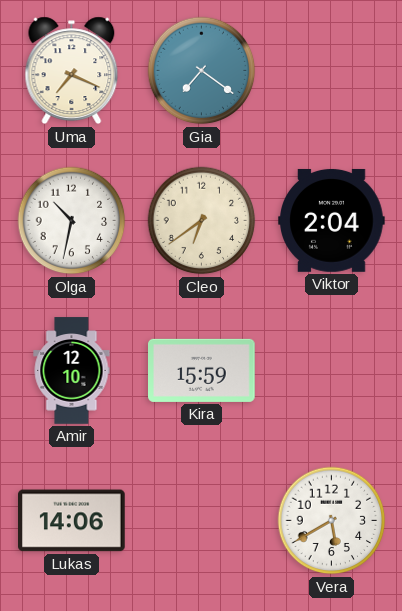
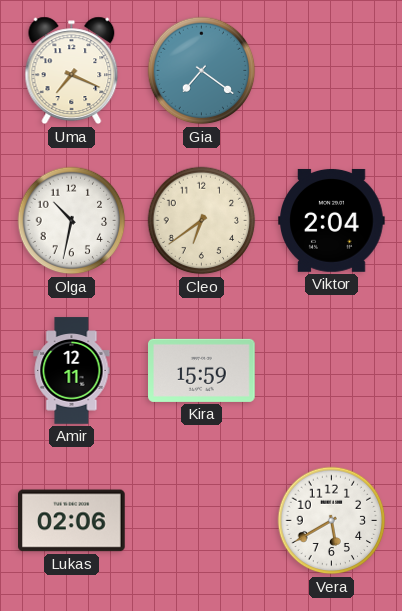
Amir: 12:10 -> 12:11
Lukas: 14:06 -> 02:06
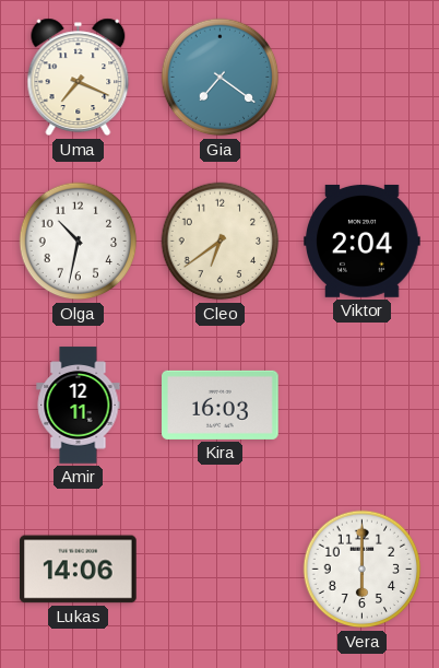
Kira: 15:59 -> 16:03
Lukas: 02:06 -> 14:06
Vera: 5:40 -> 6:00
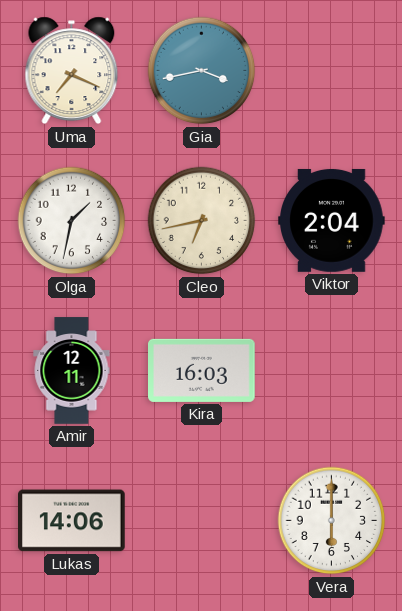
Gia: 7:21 -> 3:43
Olga: 10:32 -> 1:32
Cleo: 6:39 -> 6:43
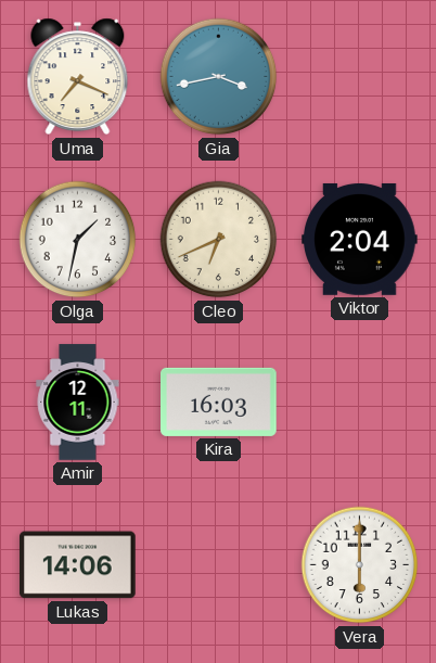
Cleo: 6:43 -> 6:41
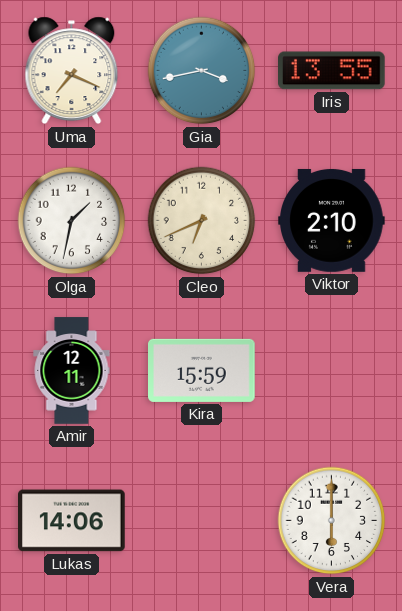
Iris: none -> 13:55
Viktor: 2:04 -> 2:10
Kira: 16:03 -> 15:59
